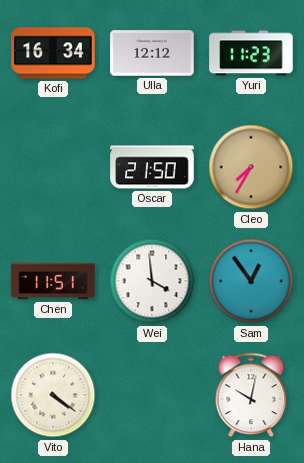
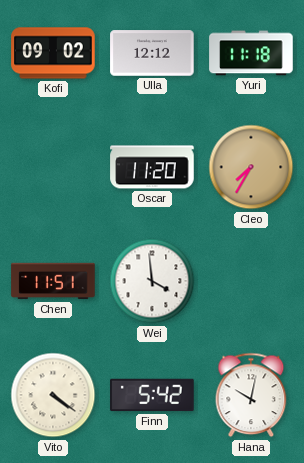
Kofi: 16:34 -> 09:02
Yuri: 11:23 -> 11:18
Oscar: 21:50 -> 11:20
Sam: 12:54 -> none
Finn: none -> 5:42
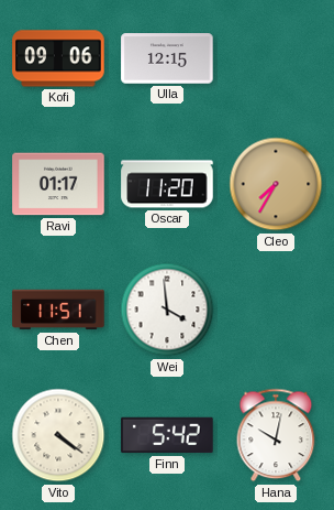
Kofi: 09:02 -> 09:06
Ulla: 12:12 -> 12:15
Yuri: 11:18 -> none
Ravi: none -> 01:17
